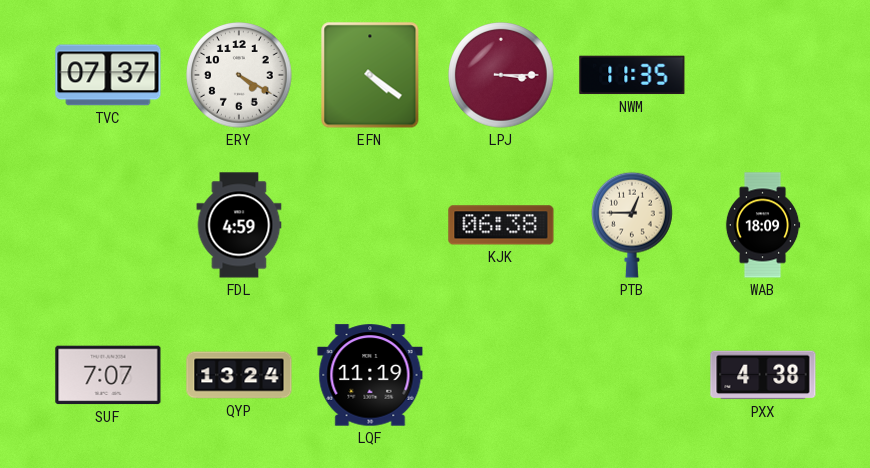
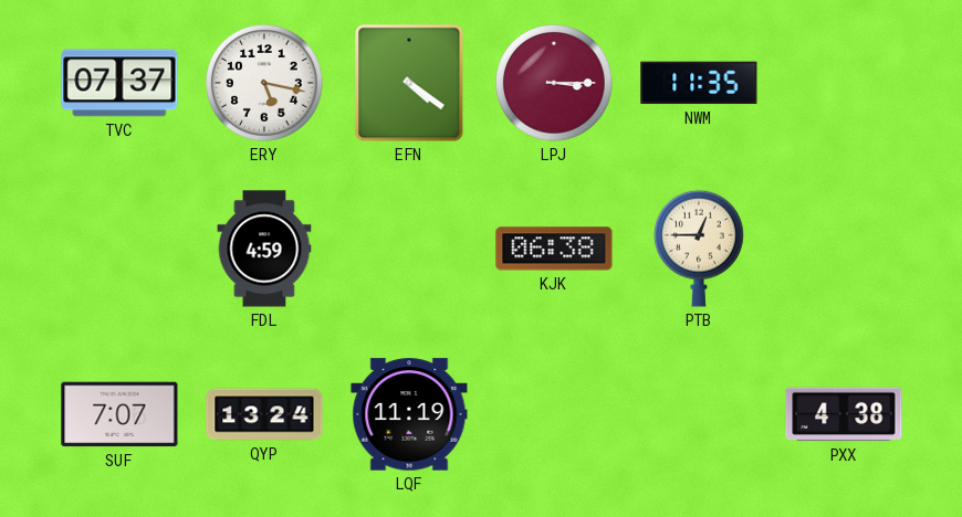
ERY: 4:20 -> 5:17
WAB: 18:09 -> none
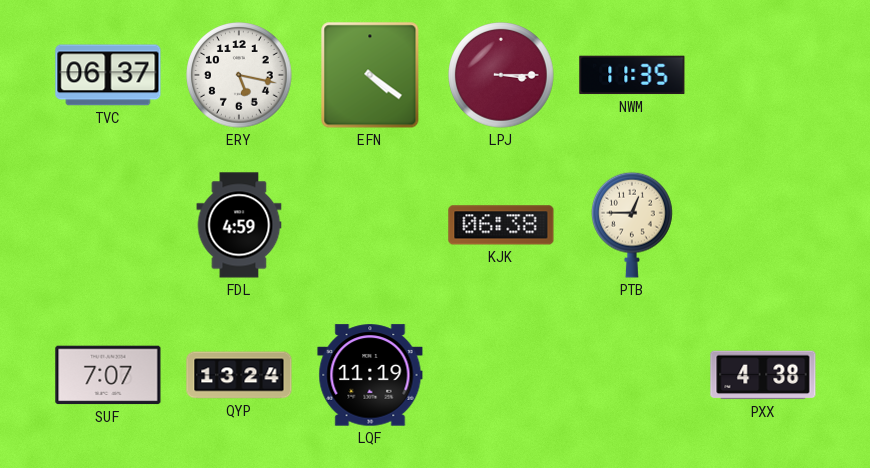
TVC: 07:37 -> 06:37
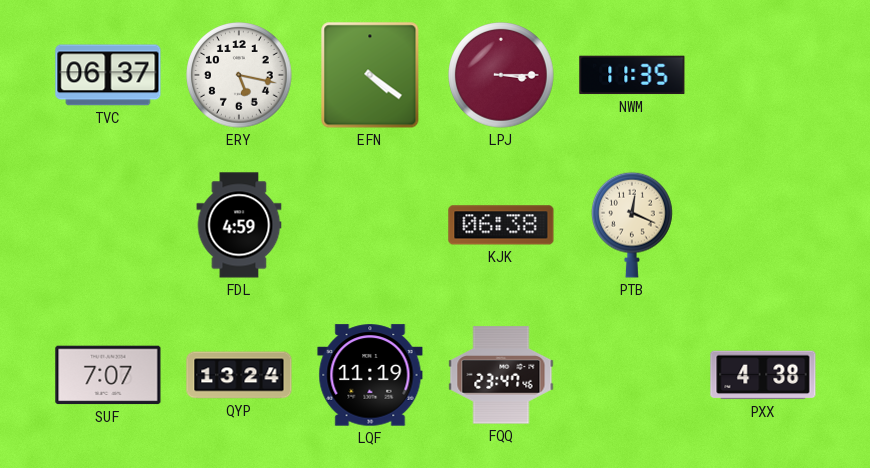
PTB: 12:45 -> 12:19
FQQ: none -> 23:47
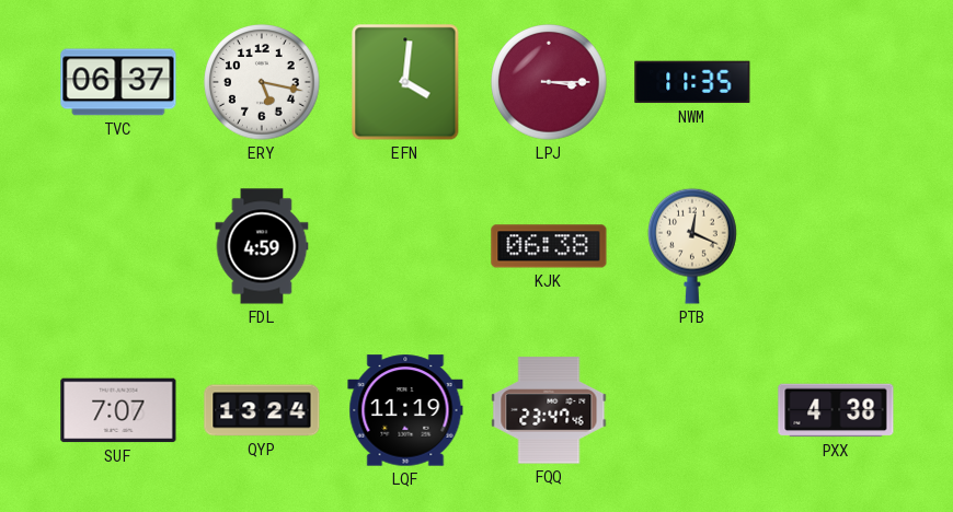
EFN: 4:21 -> 4:01
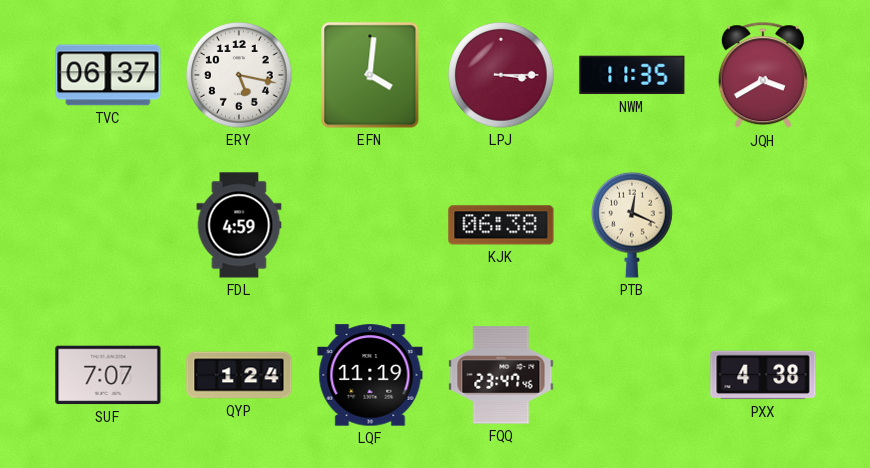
JQH: none -> 3:40
QYP: 13:24 -> 1:24
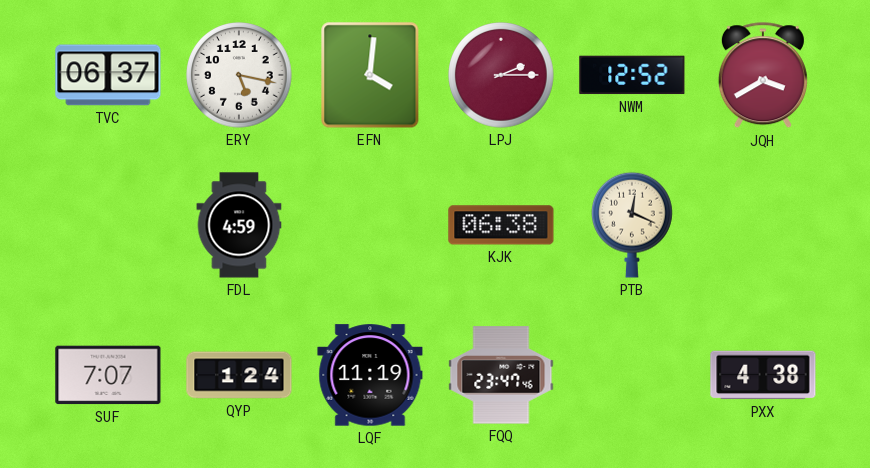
LPJ: 3:15 -> 2:15
NWM: 11:35 -> 12:52
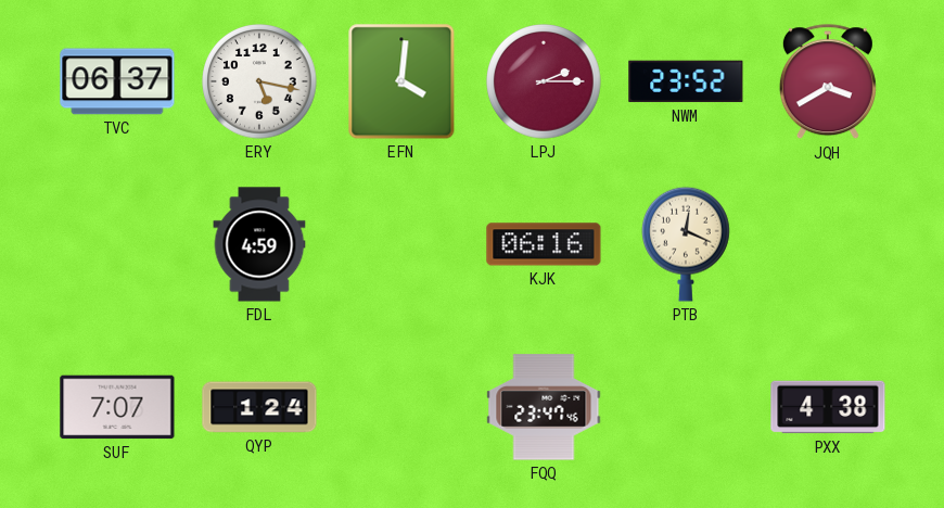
NWM: 12:52 -> 23:52
KJK: 06:38 -> 06:16
LQF: 11:19 -> none
